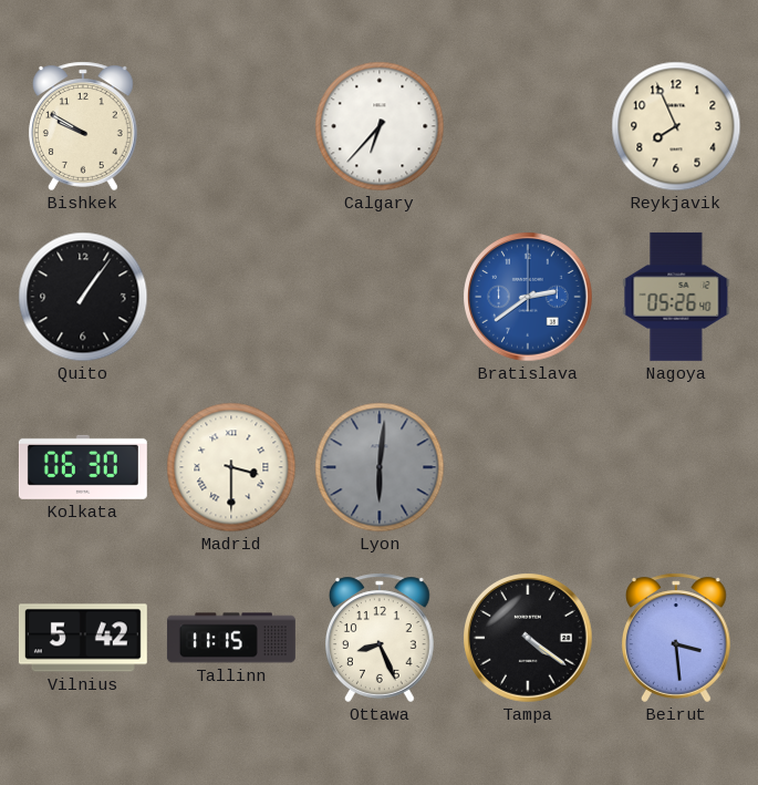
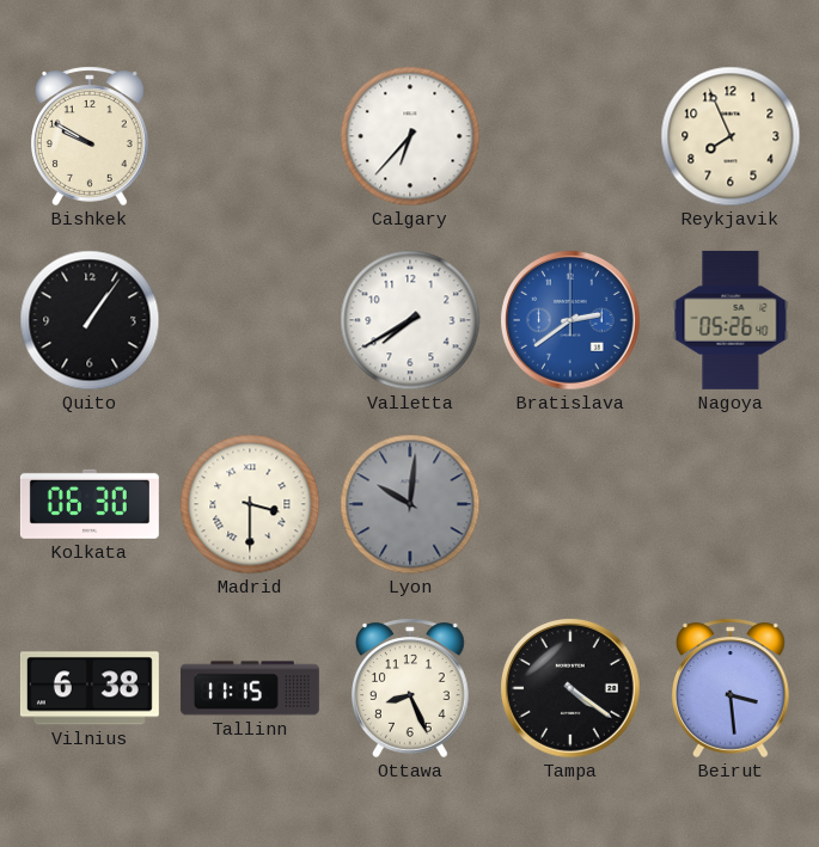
Valletta: none -> 7:40
Lyon: 6:01 -> 10:01
Vilnius: 5:42 -> 6:38
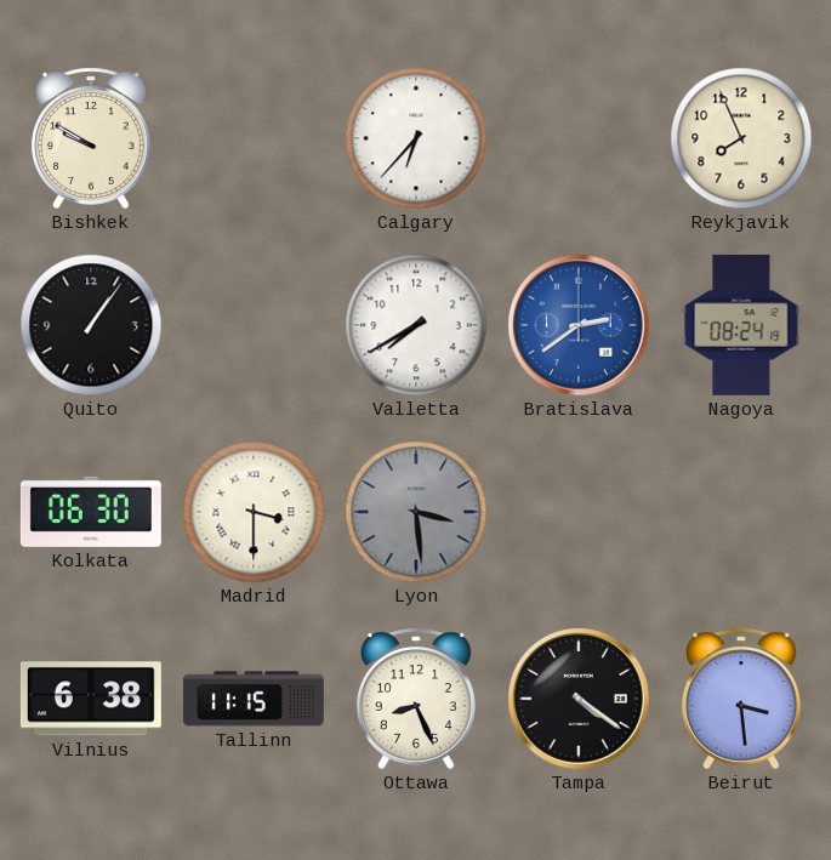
Nagoya: 05:26 -> 08:24
Lyon: 10:01 -> 3:29
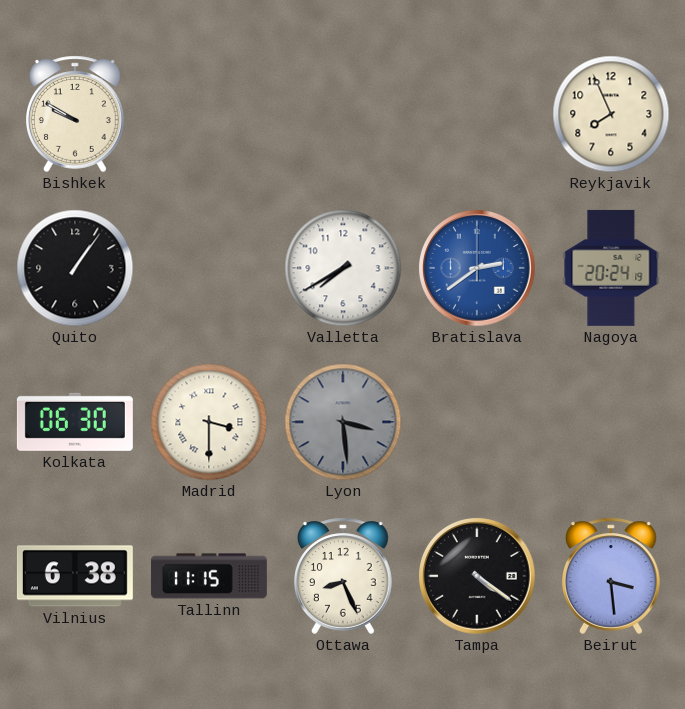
Calgary: 6:37 -> none
Nagoya: 08:24 -> 20:24
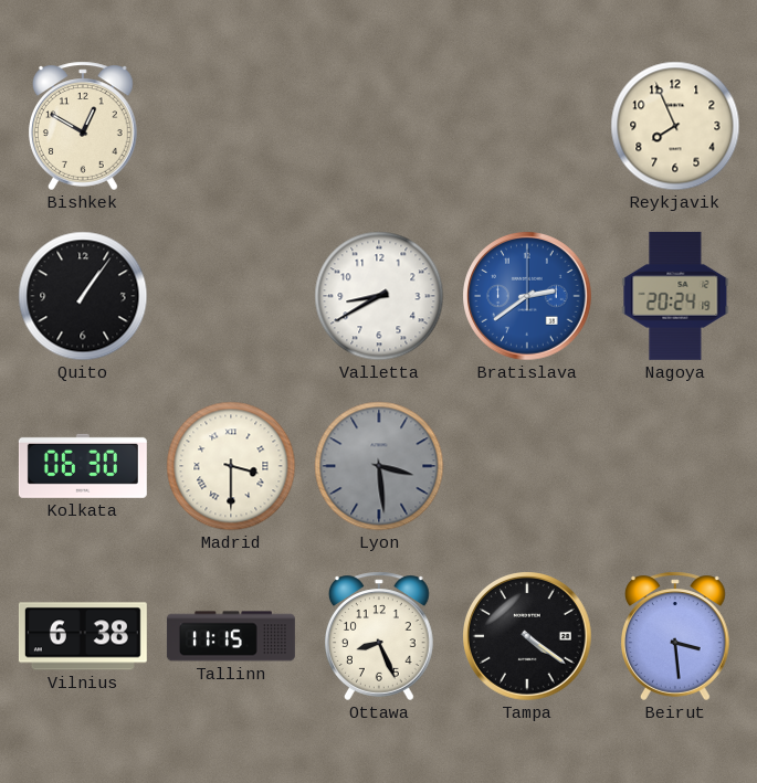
Bishkek: 9:50 -> 12:50
Valletta: 7:40 -> 8:40
